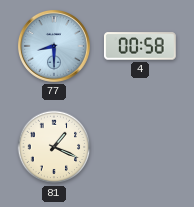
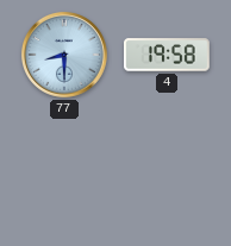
4: 00:58 -> 19:58
81: 1:19 -> none
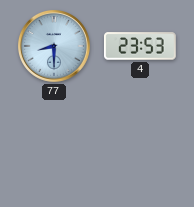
4: 19:58 -> 23:53
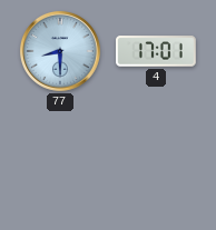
4: 23:53 -> 17:01
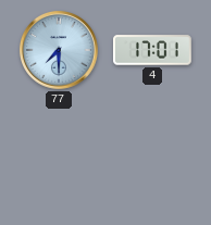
77: 8:30 -> 7:30
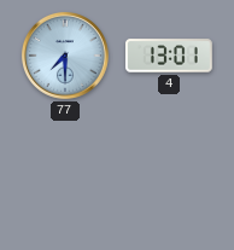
4: 17:01 -> 13:01
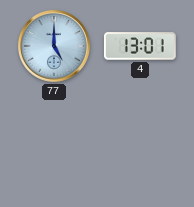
77: 7:30 -> 5:00
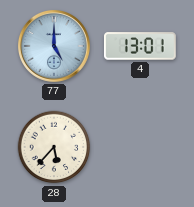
28: none -> 5:37
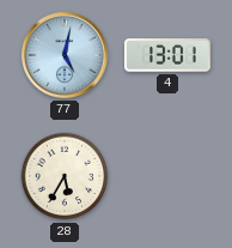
77: 5:00 -> 5:02
28: 5:37 -> 5:35
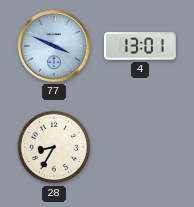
77: 5:02 -> 3:49
28: 5:35 -> 8:35
